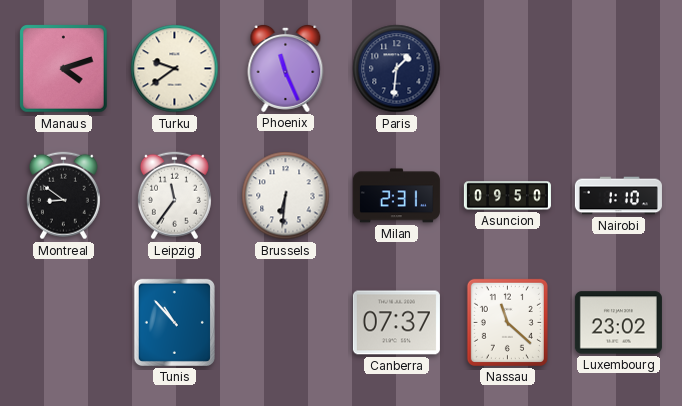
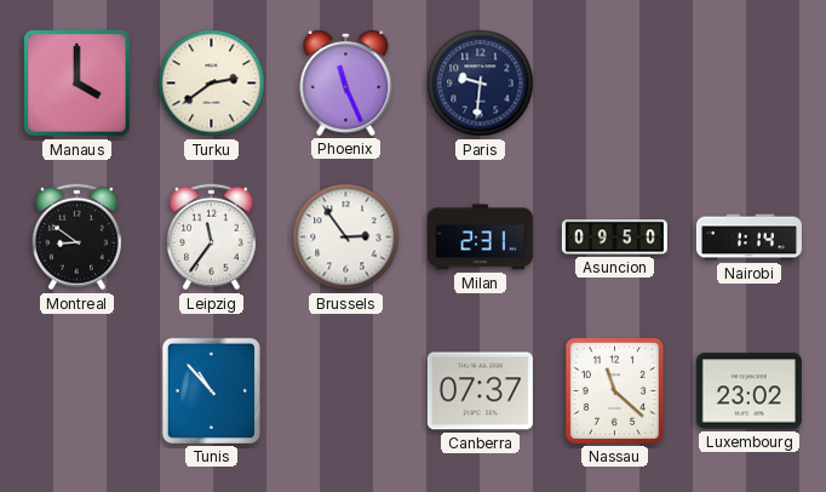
Manaus: 4:12 -> 4:00
Turku: 9:39 -> 2:39
Paris: 1:31 -> 9:31
Brussels: 6:31 -> 2:54
Nairobi: 1:10 -> 1:14
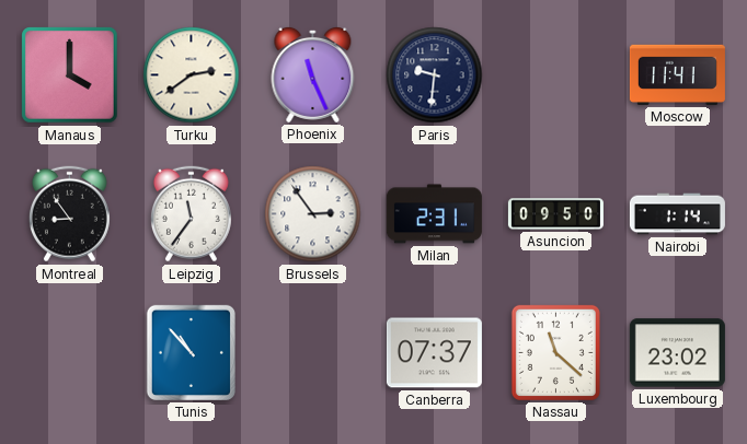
Moscow: none -> 11:41
Montreal: 8:51 -> 8:54
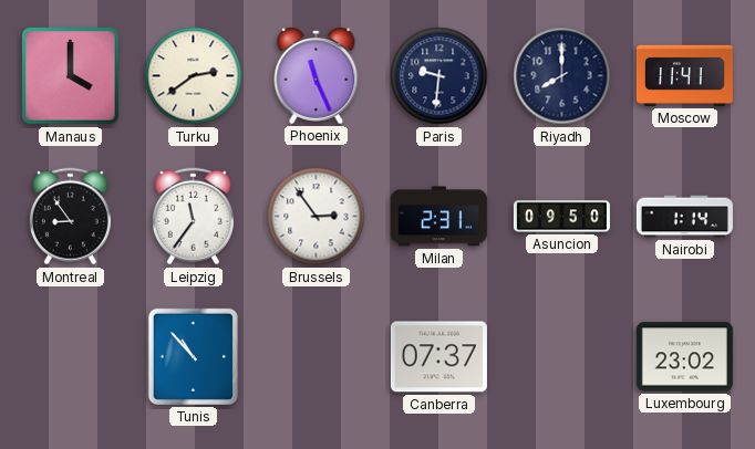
Riyadh: none -> 8:00
Nassau: 11:22 -> none
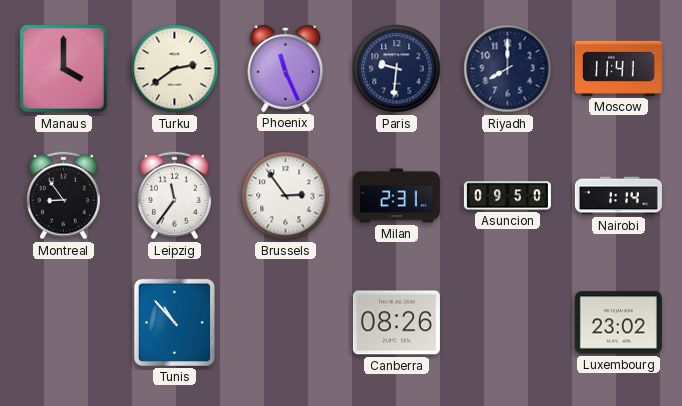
Canberra: 07:37 -> 08:26
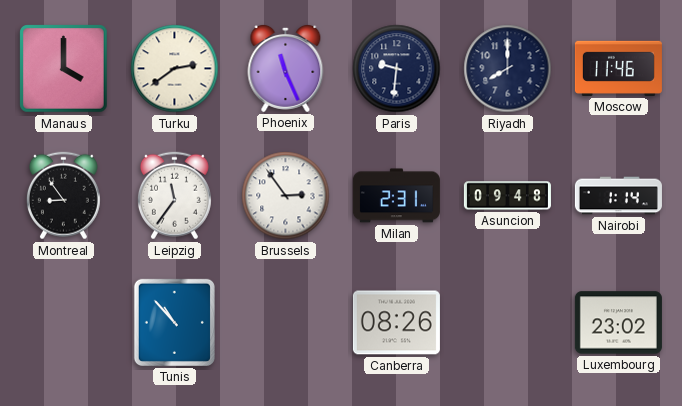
Moscow: 11:41 -> 11:46
Asuncion: 09:50 -> 09:48
